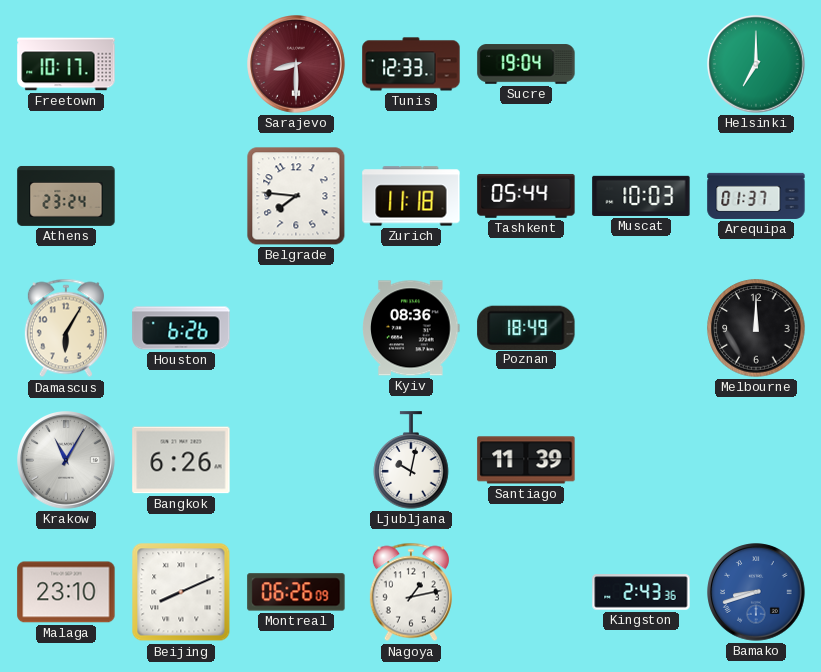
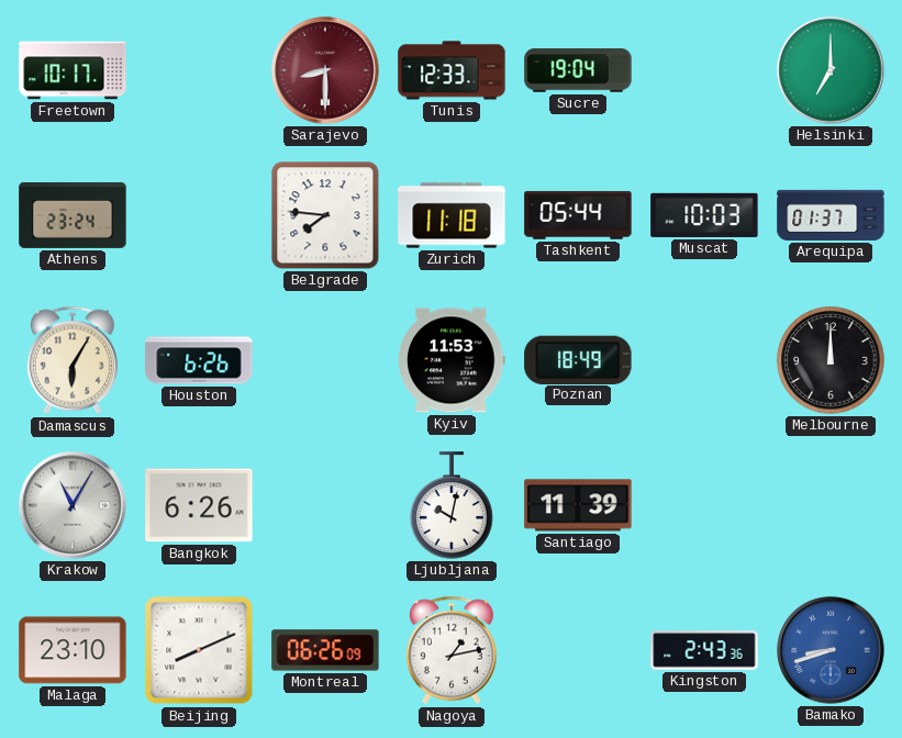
Kyiv: 08:36 -> 11:53
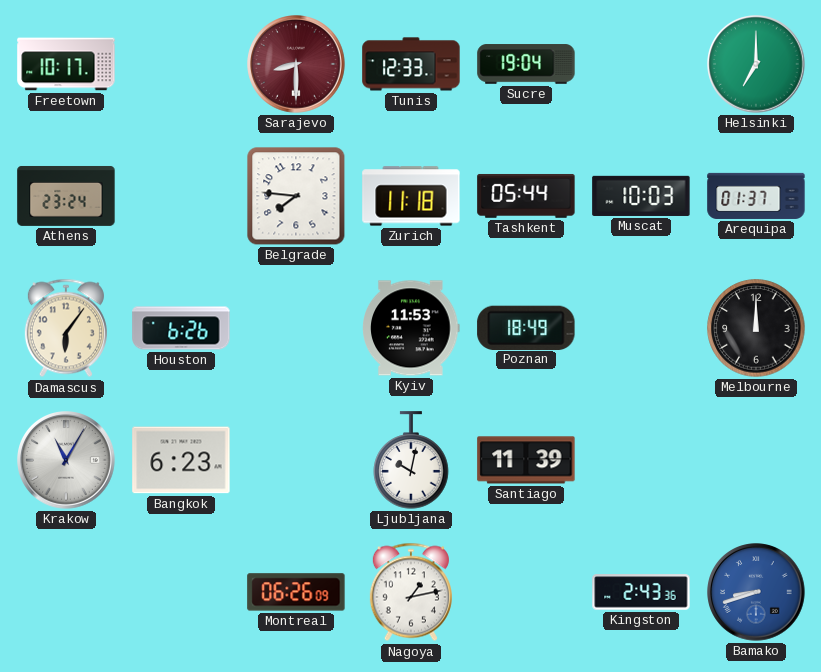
Damascus: 6:05 -> 6:06
Bangkok: 6:26 -> 6:23
Malaga: 23:10 -> none
Beijing: 8:11 -> none
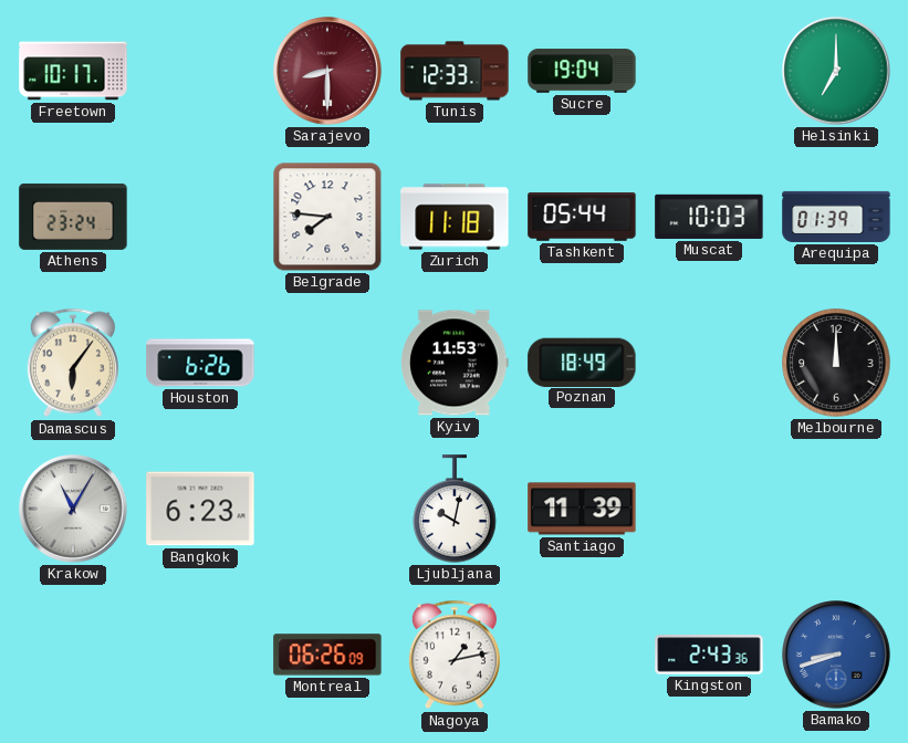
Arequipa: 01:37 -> 01:39
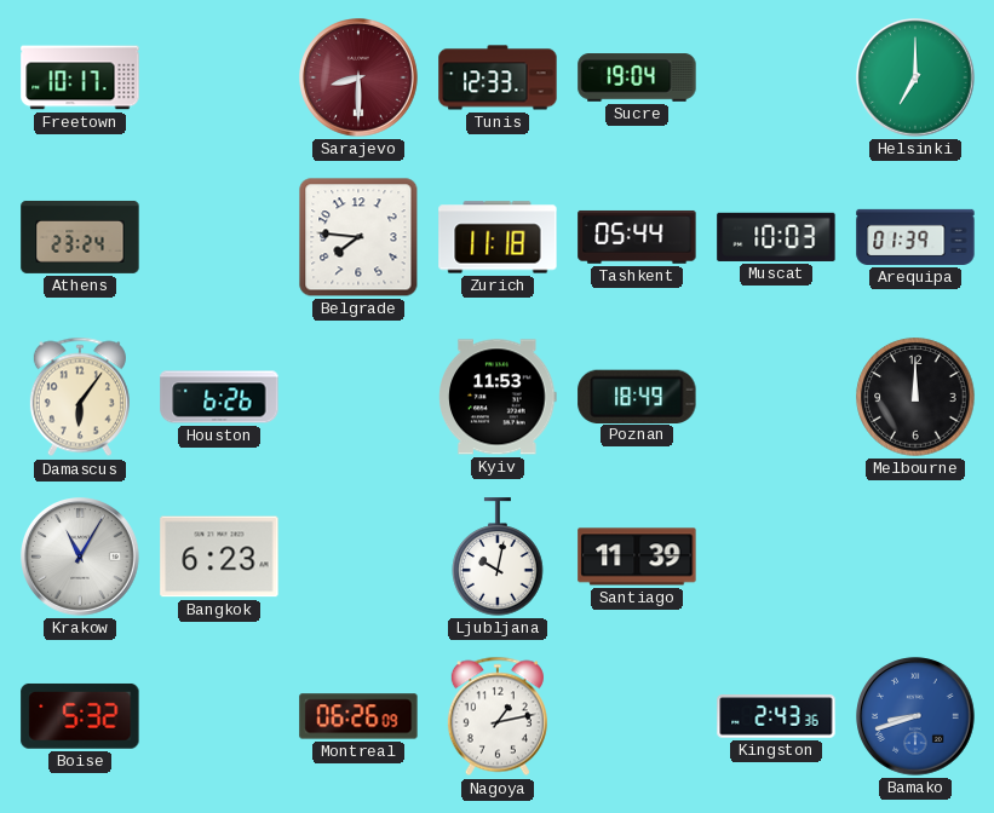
Boise: none -> 5:32
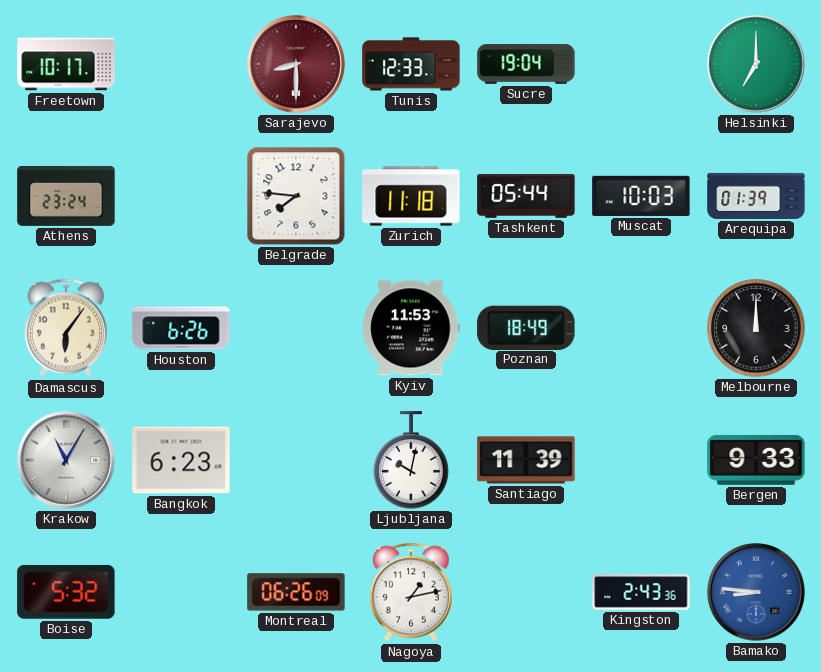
Bergen: none -> 9:33
Bamako: 8:42 -> 8:46
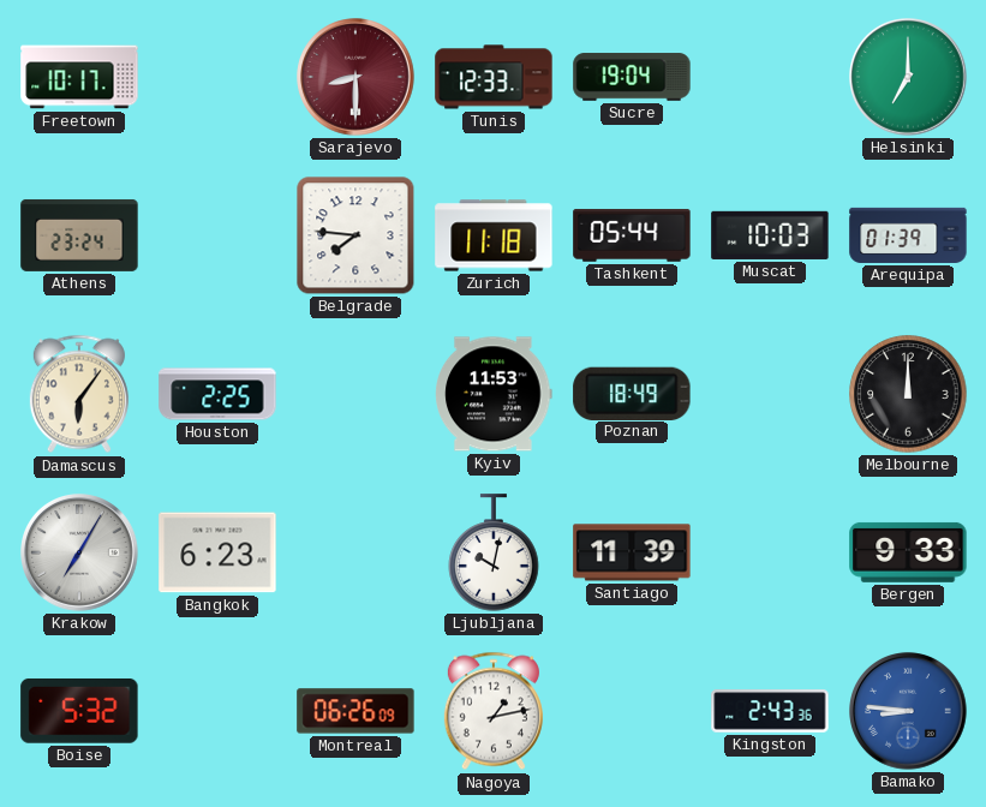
Houston: 6:26 -> 2:25
Krakow: 11:05 -> 7:05
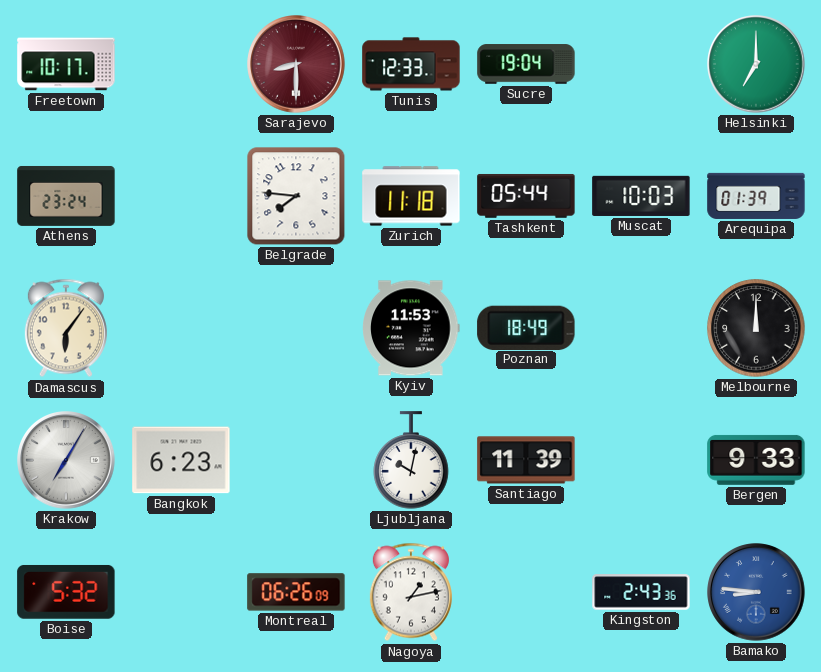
Houston: 2:25 -> none
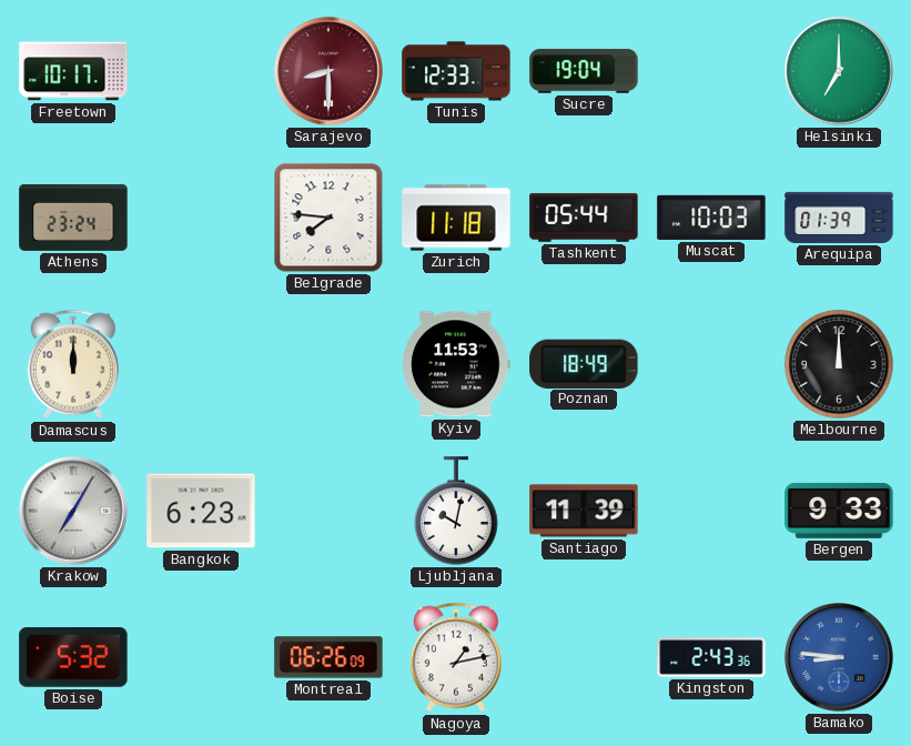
Damascus: 6:06 -> 12:00
